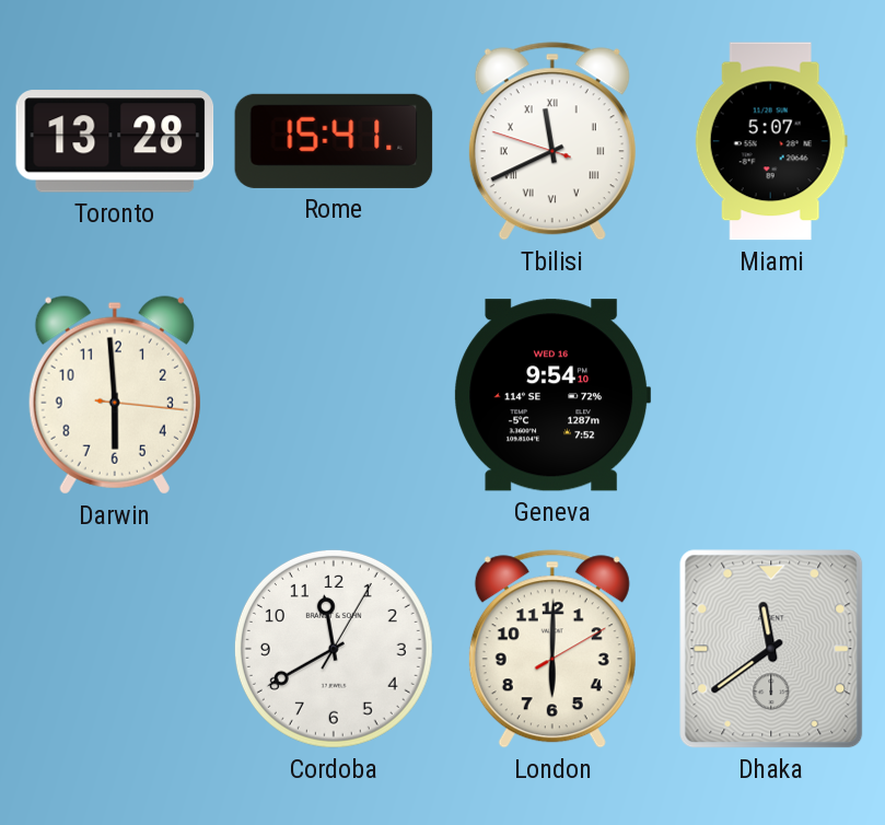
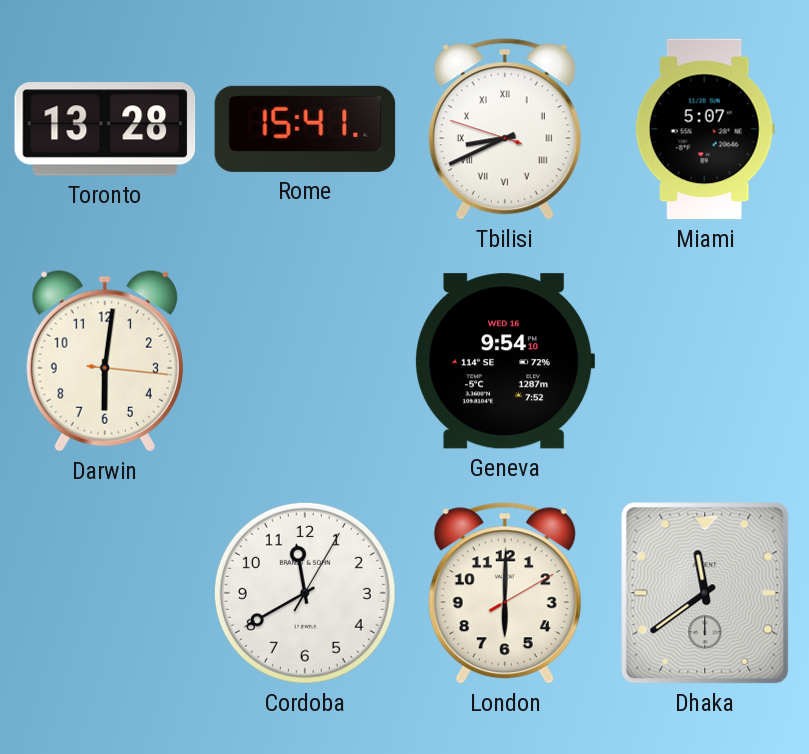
Tbilisi: 11:40 -> 8:40
Darwin: 5:59 -> 6:01
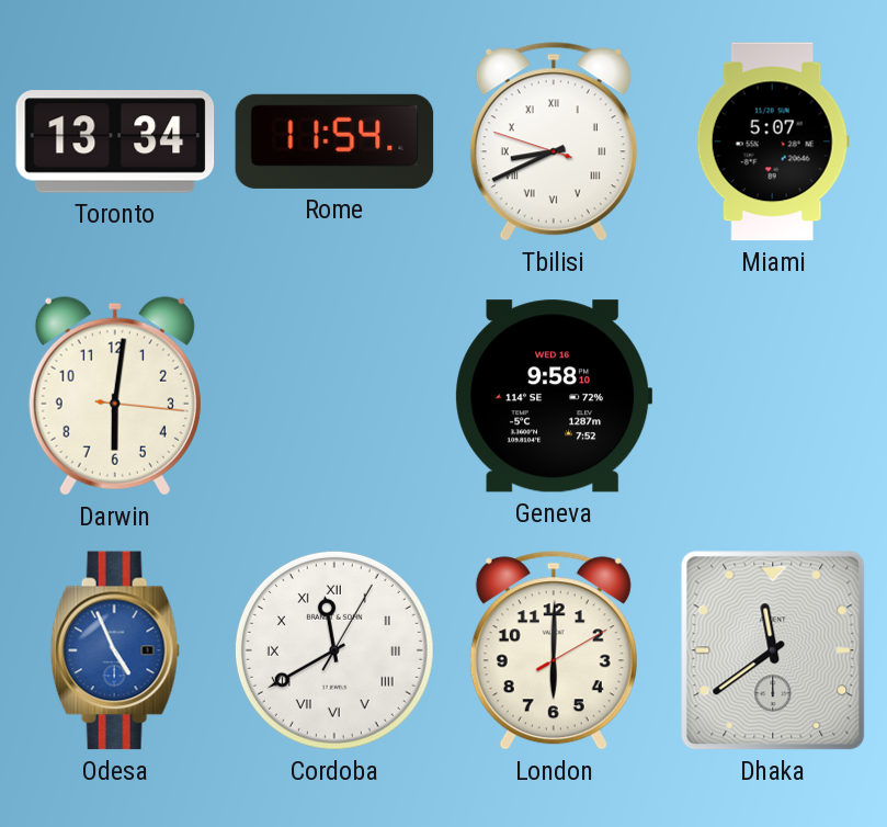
Toronto: 13:28 -> 13:34
Rome: 15:41 -> 11:54
Geneva: 9:54 -> 9:58
Odesa: none -> 4:56
Cordoba numerals: Arabic -> Roman
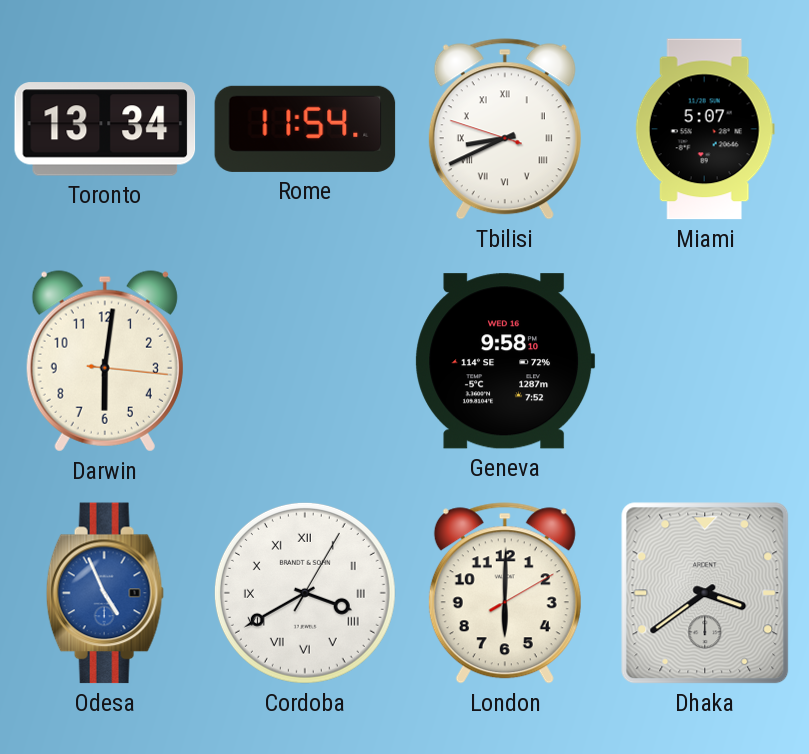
Cordoba: 11:40 -> 3:40
Dhaka: 11:39 -> 3:39
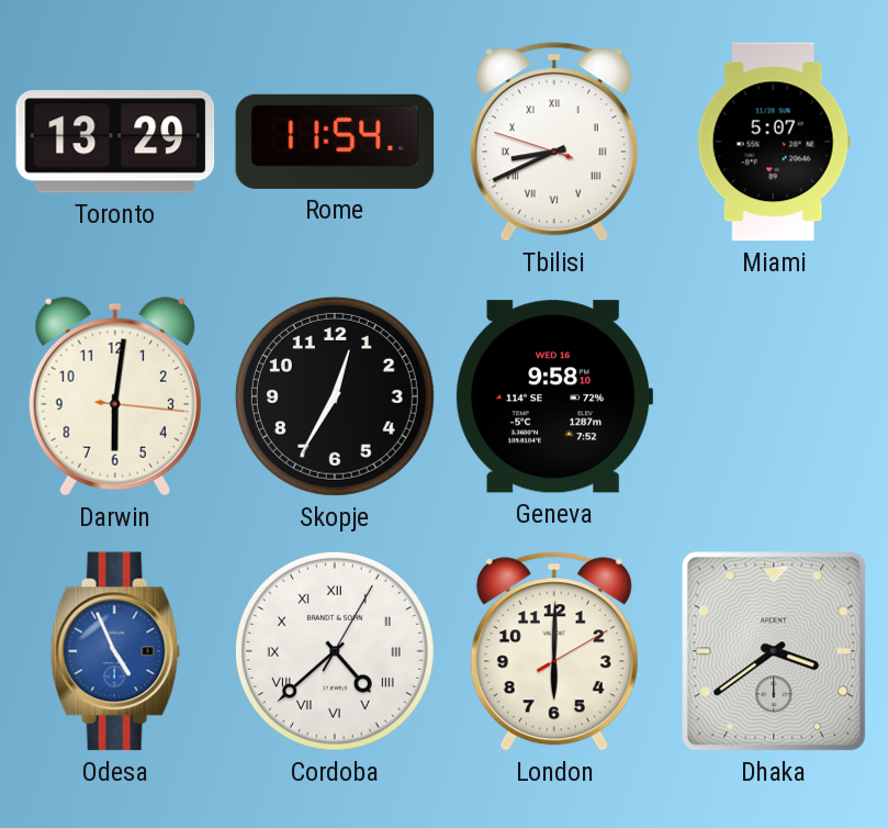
Toronto: 13:34 -> 13:29
Skopje: none -> 12:35
Cordoba: 3:40 -> 4:38
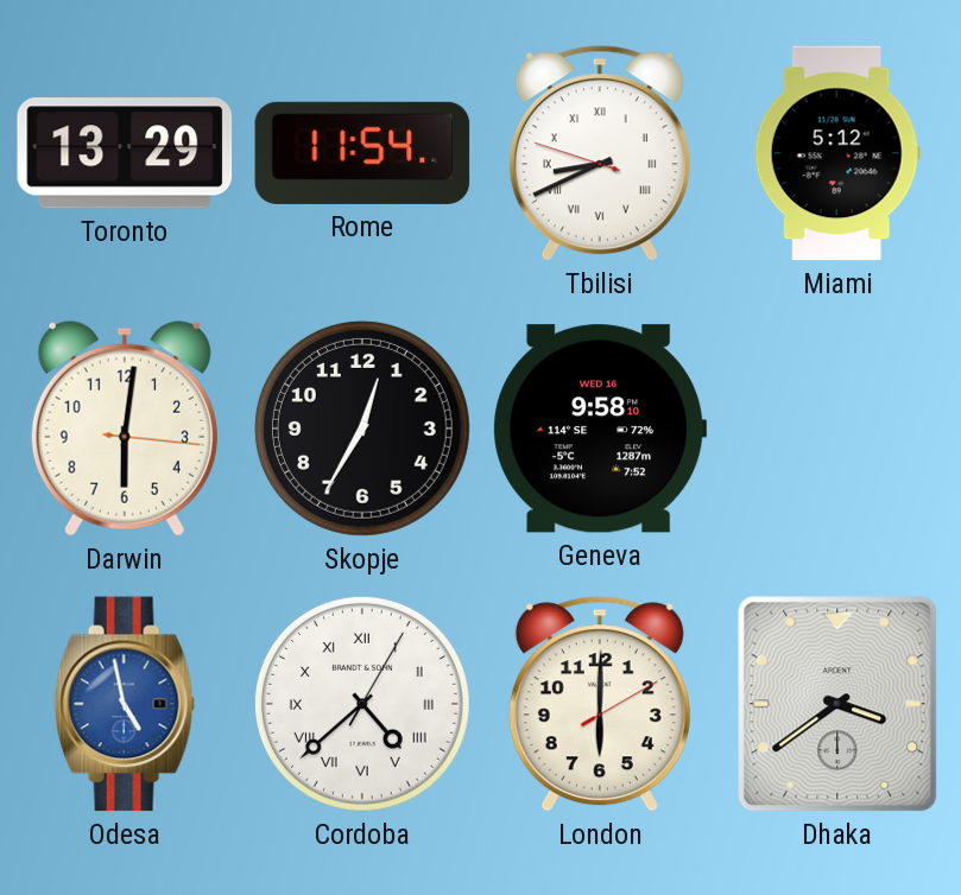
Miami: 5:07 -> 5:12
Odesa: 4:56 -> 4:58
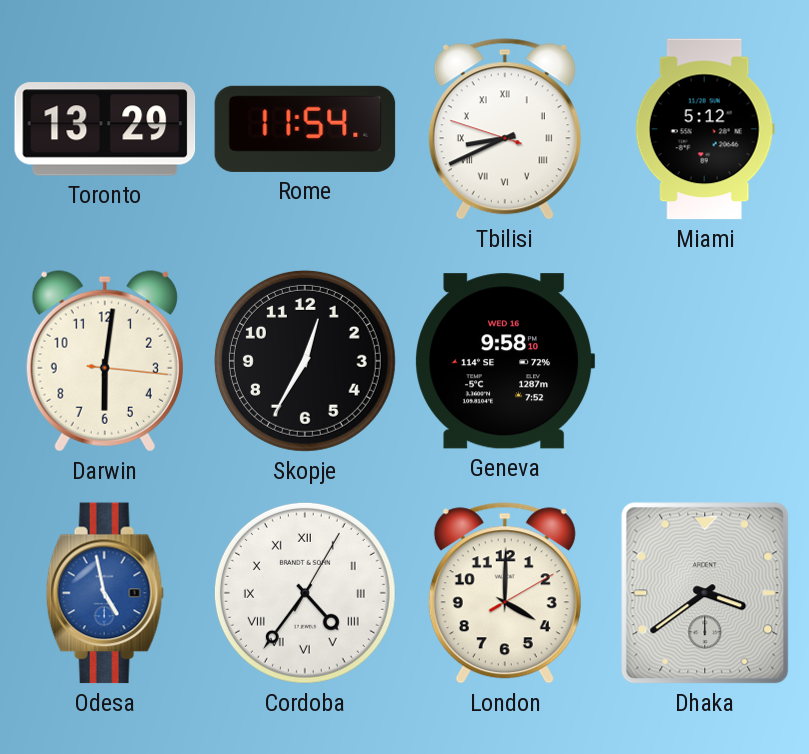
Cordoba: 4:38 -> 4:36
London: 6:00 -> 4:00
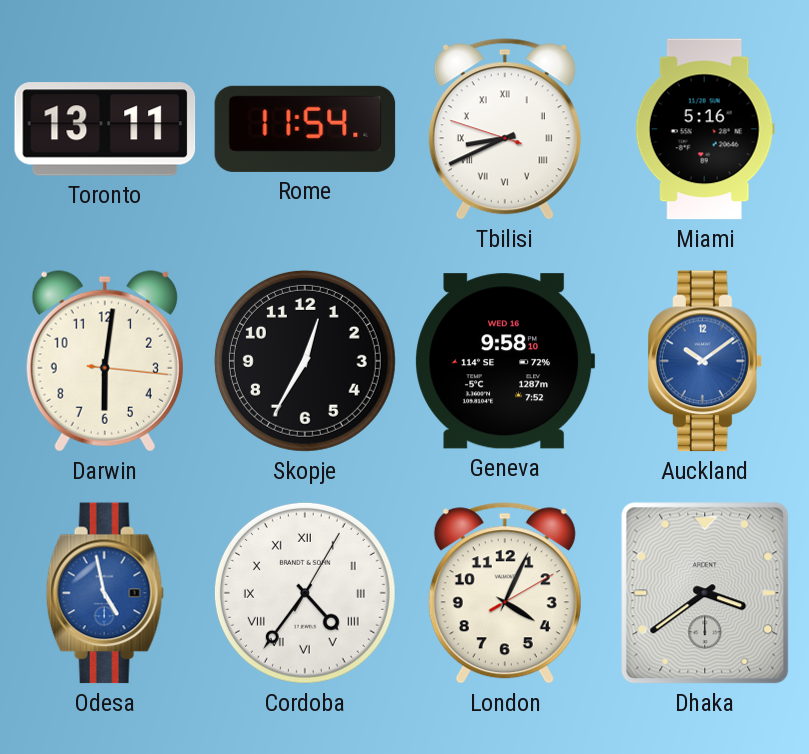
Toronto: 13:29 -> 13:11
Miami: 5:12 -> 5:16
Auckland: none -> 10:09
London: 4:00 -> 4:04
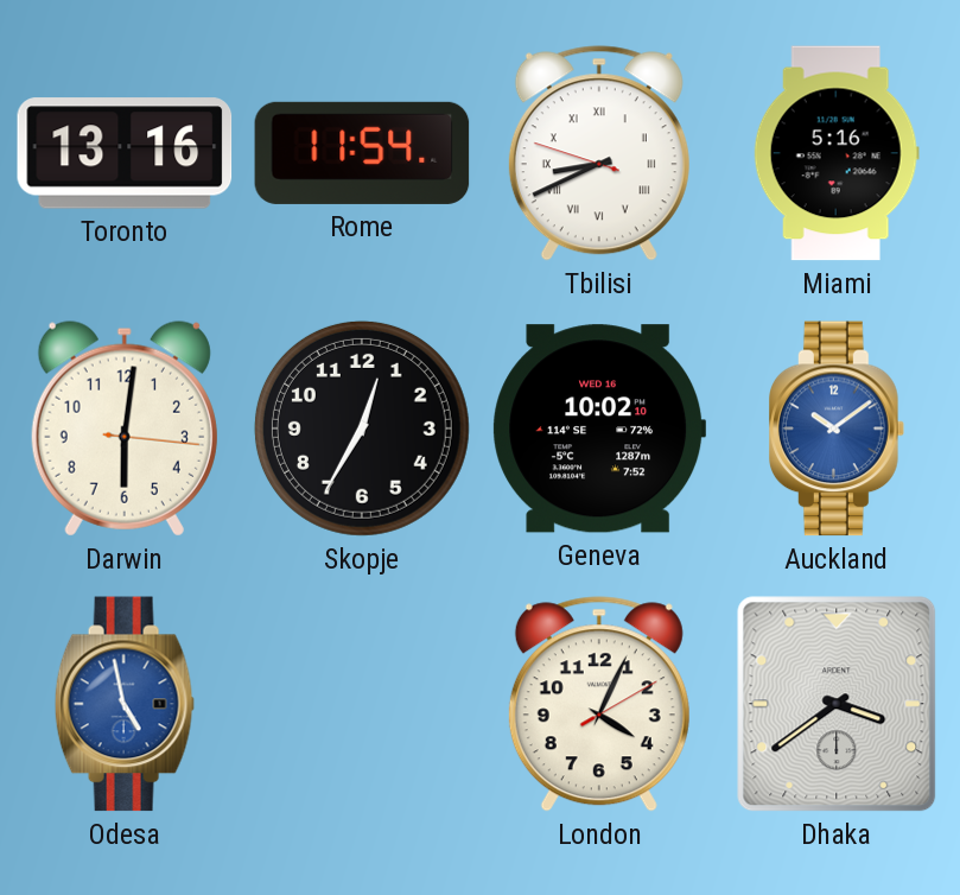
Toronto: 13:11 -> 13:16
Geneva: 9:58 -> 10:02
Cordoba: 4:36 -> none
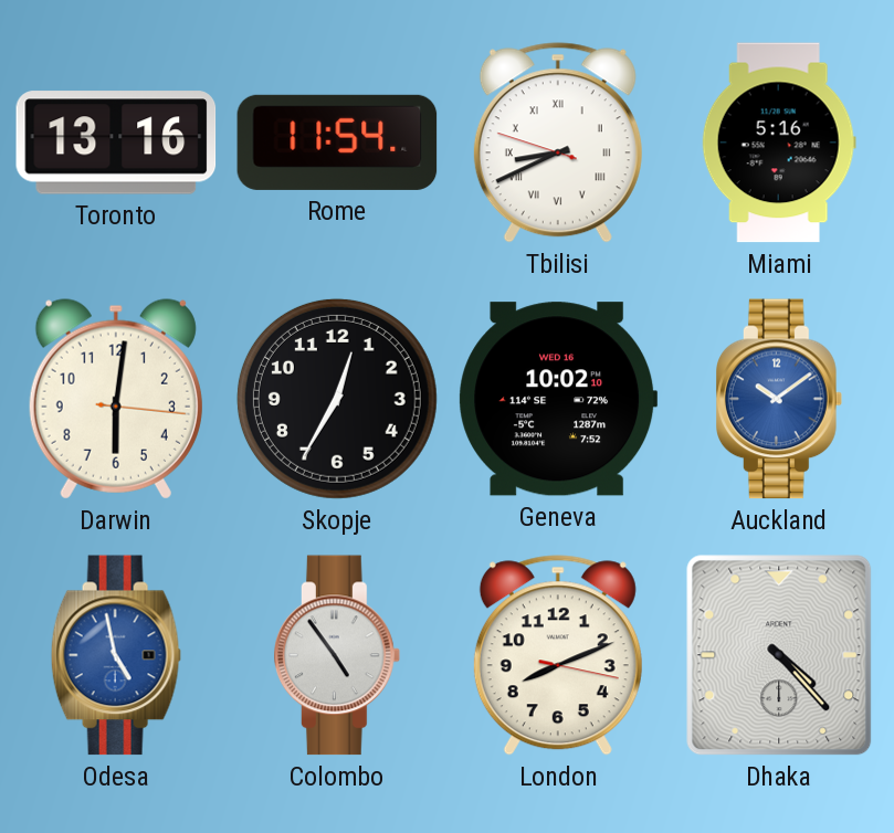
Colombo: none -> 4:54
London: 4:04 -> 8:11
Dhaka: 3:39 -> 4:23
